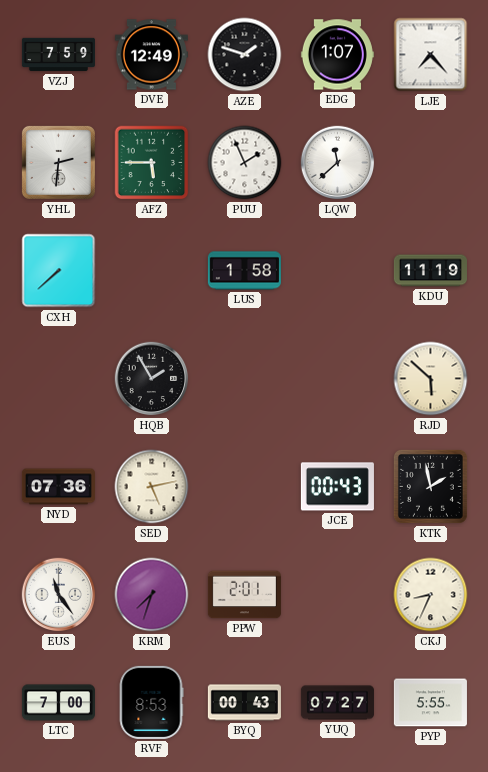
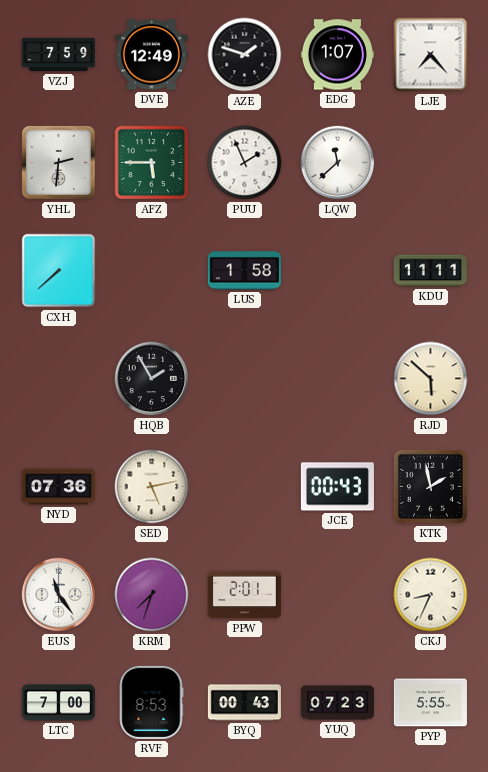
KDU: 11:19 -> 11:11
YUQ: 07:27 -> 07:23
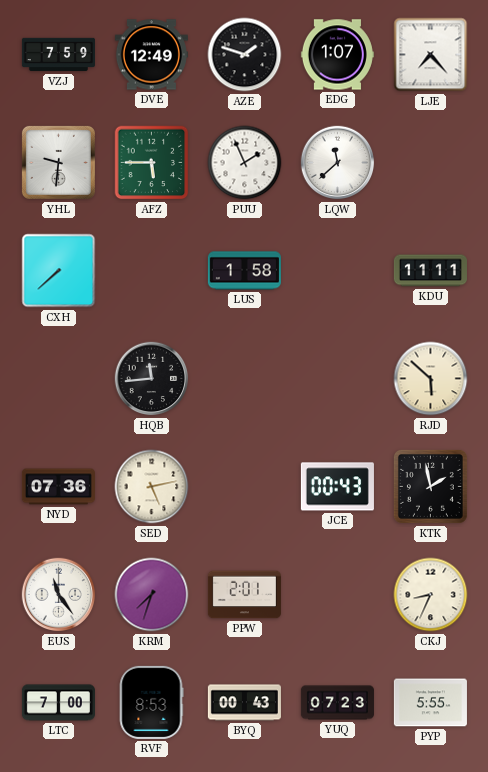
YHL: 2:31 -> 9:31
HQB: 1:55 -> 11:44
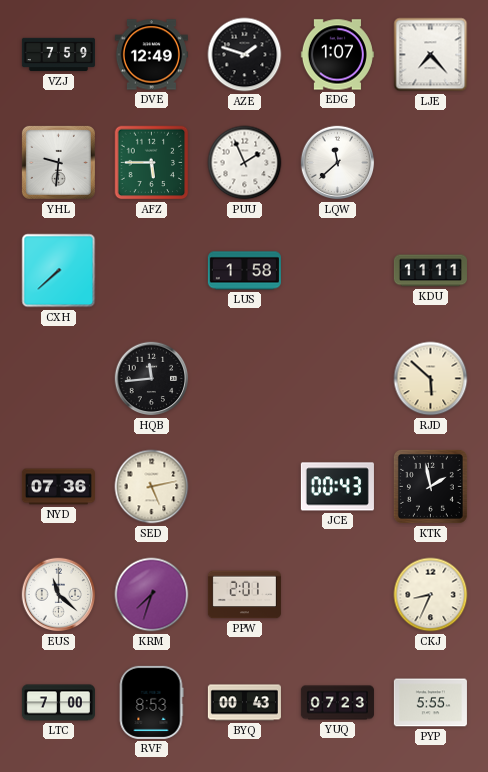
EUS: 11:24 -> 11:22
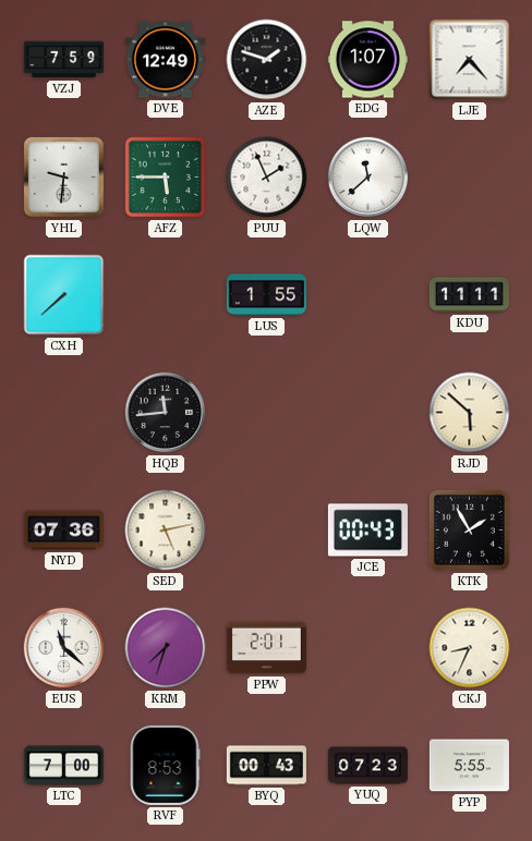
LUS: 1:58 -> 1:55
KTK: 1:58 -> 1:55
